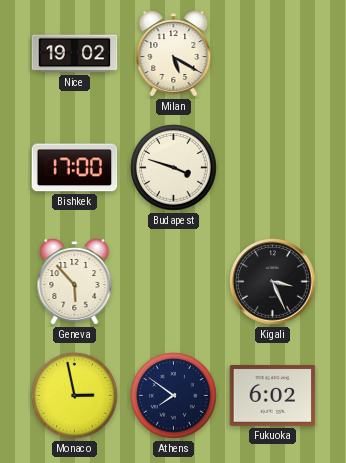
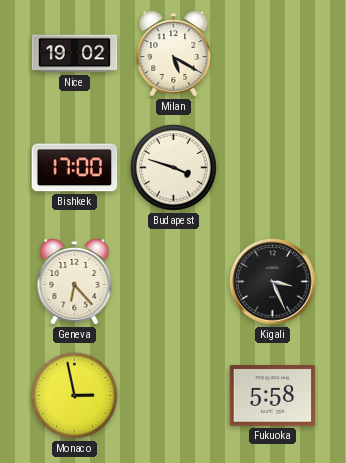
Geneva: 5:53 -> 6:23
Athens: 7:51 -> none
Fukuoka: 6:02 -> 5:58
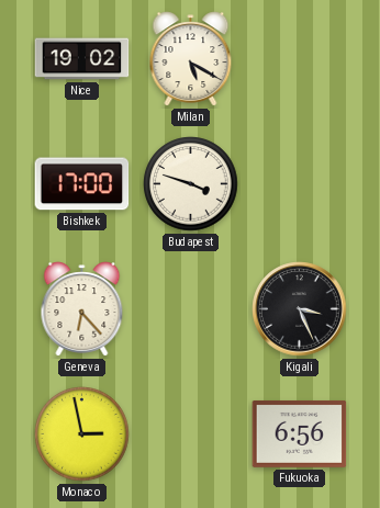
Fukuoka: 5:58 -> 6:56
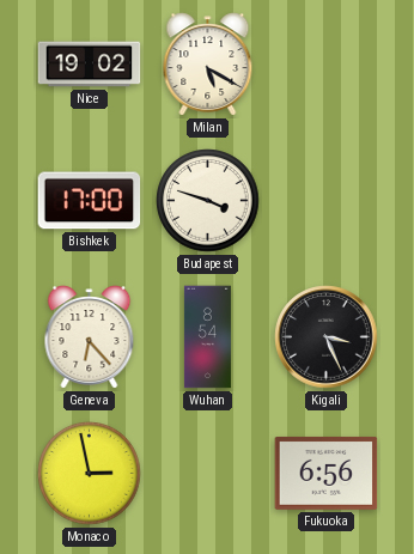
Wuhan: none -> 8:54
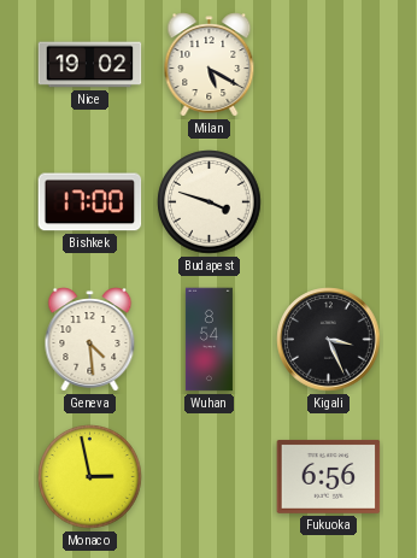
Geneva: 6:23 -> 4:29
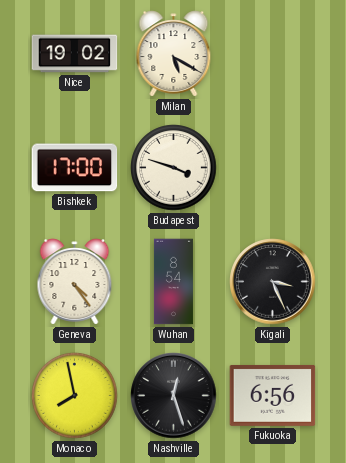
Geneva: 4:29 -> 4:24
Monaco: 2:58 -> 7:58
Nashville: none -> 12:27
